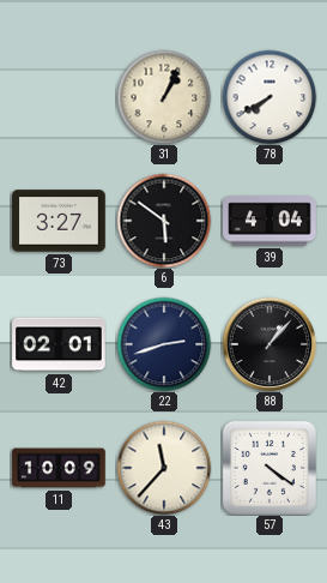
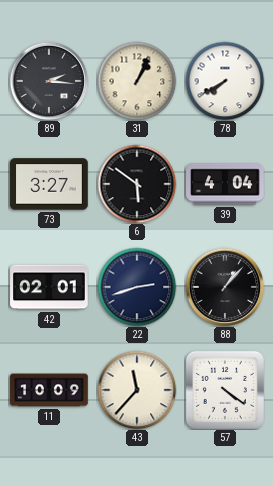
89: none -> 2:16
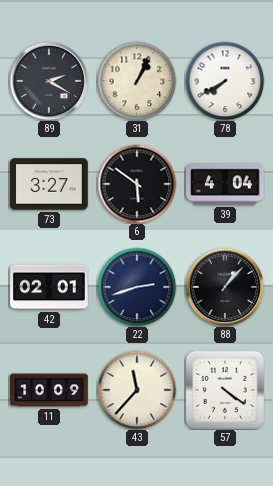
89: 2:16 -> 2:20
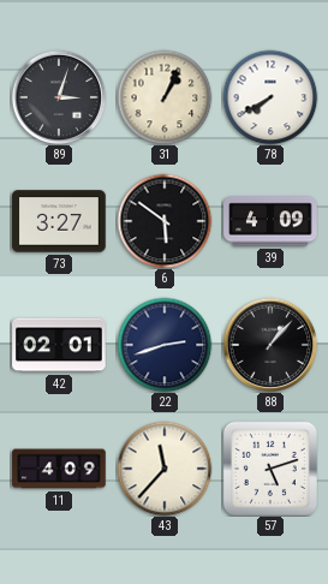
89: 2:20 -> 3:03
39: 4:04 -> 4:09
11: 10:09 -> 4:09
57: 4:21 -> 5:12
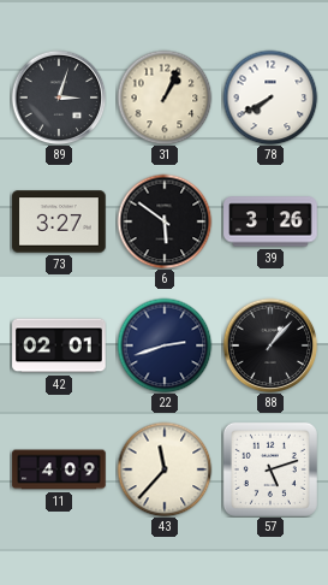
39: 4:09 -> 3:26
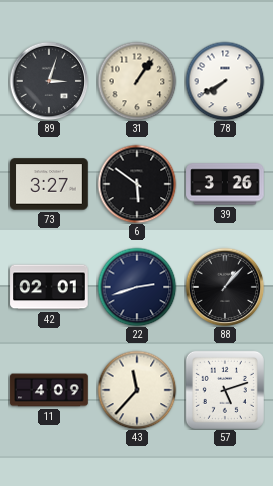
31: 1:04 -> 1:06
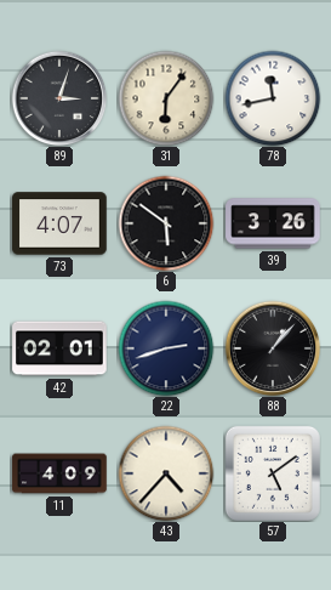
31: 1:06 -> 6:06
78: 7:40 -> 11:43
73: 3:27 -> 4:07
43: 11:37 -> 4:37
57: 5:12 -> 5:09
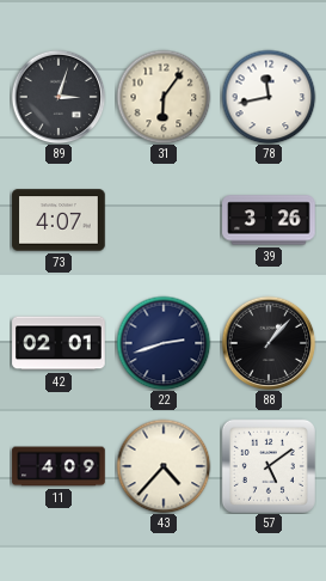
6: 5:51 -> none
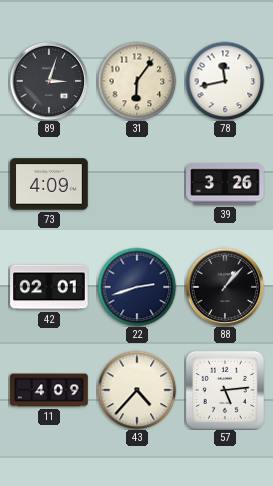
73: 4:07 -> 4:09
57: 5:09 -> 5:14
